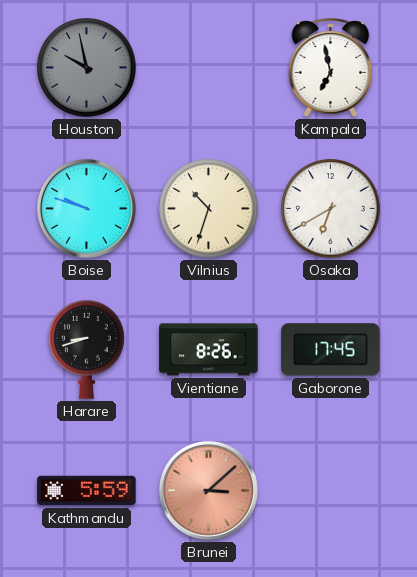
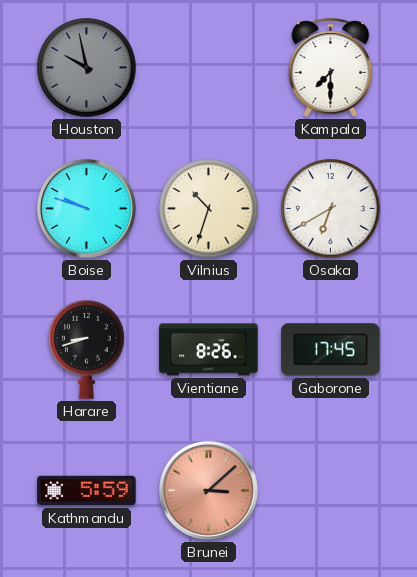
Kampala: 6:58 -> 7:30
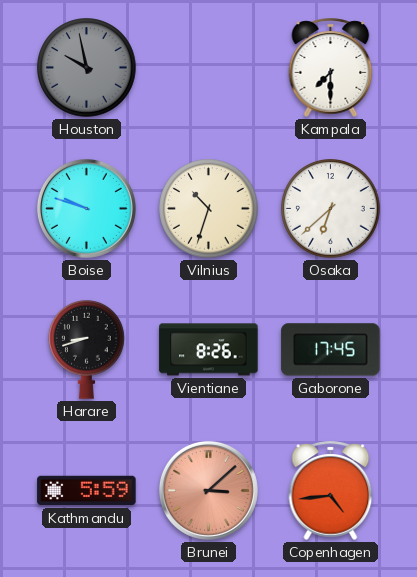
Osaka: 6:40 -> 6:38
Copenhagen: none -> 4:44
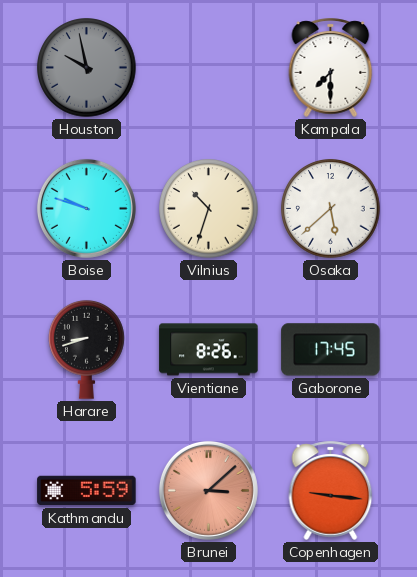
Osaka: 6:38 -> 5:38
Copenhagen: 4:44 -> 9:16
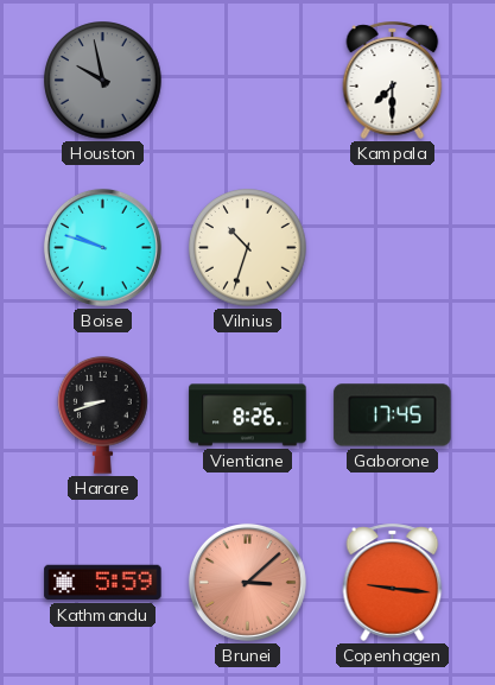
Osaka: 5:38 -> none
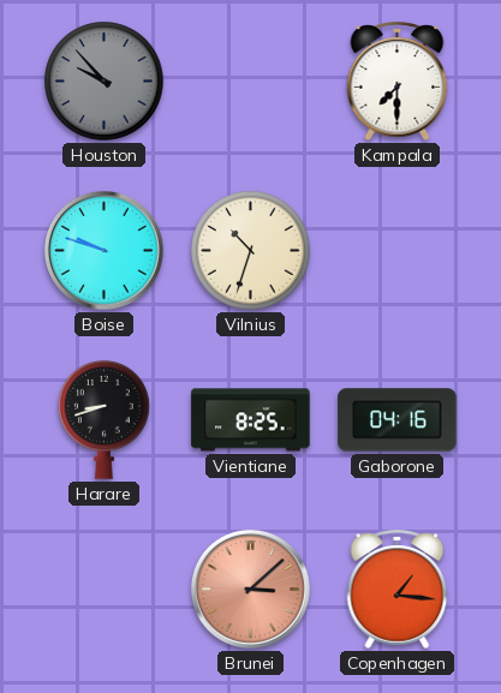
Houston: 9:58 -> 9:53
Vientiane: 8:26 -> 8:25
Gaborone: 17:45 -> 04:16
Kathmandu: 5:59 -> none
Copenhagen: 9:16 -> 1:16
